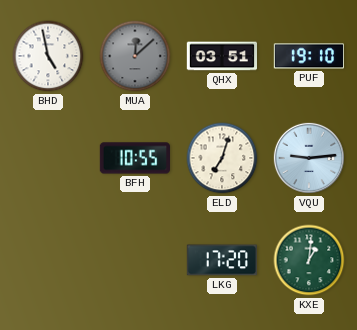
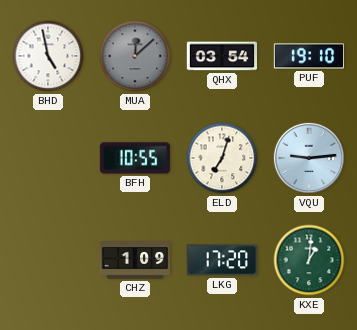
QHX: 03:51 -> 03:54
CHZ: none -> 1:09
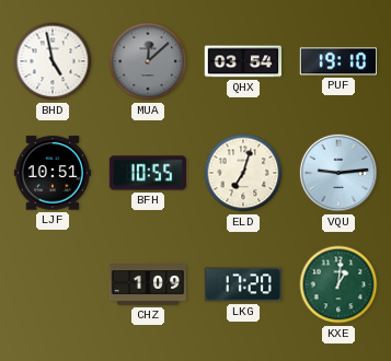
LJF: none -> 10:51
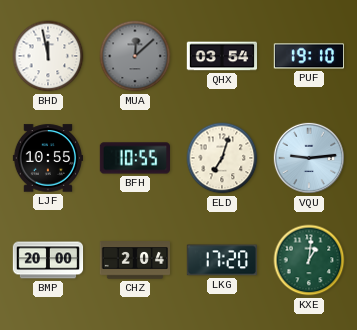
BHD: 4:58 -> 11:58
LJF: 10:51 -> 10:55
BMP: none -> 20:00
CHZ: 1:09 -> 2:04
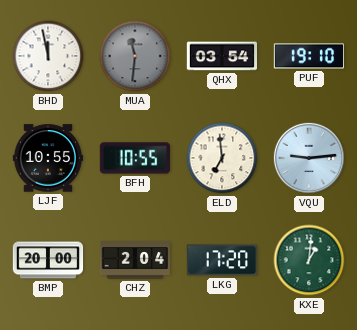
MUA: 12:08 -> 11:31
ELD: 7:03 -> 6:59
